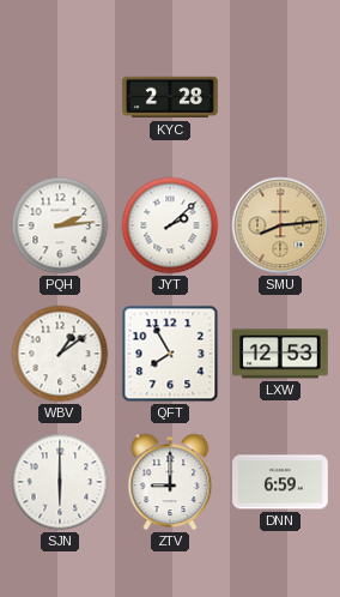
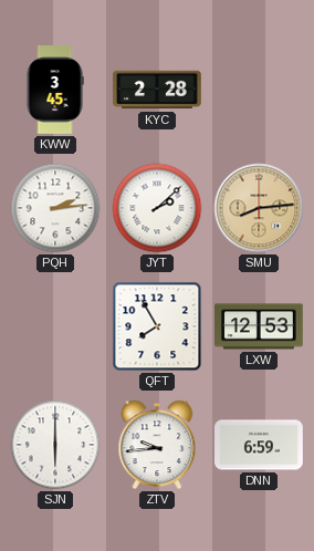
KWW: none -> 3:45
WBV: 1:09 -> none
ZTV: 9:00 -> 9:44
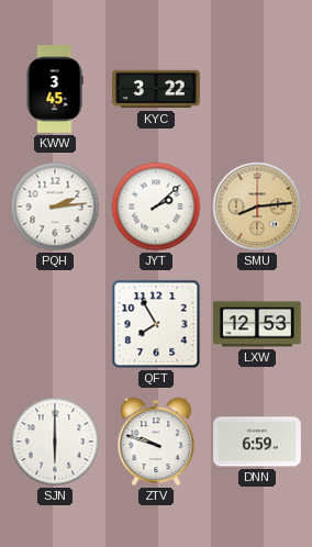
KYC: 2:28 -> 3:22
ZTV: 9:44 -> 9:48
